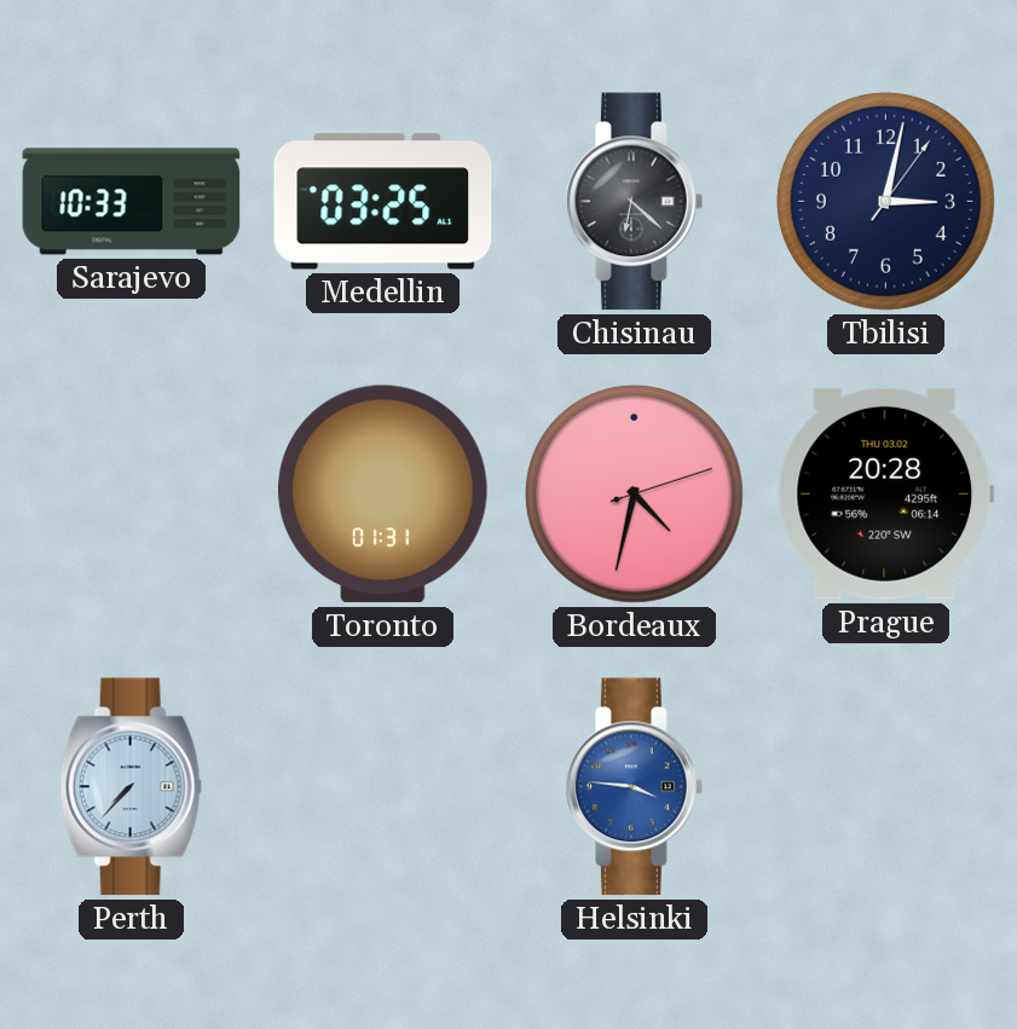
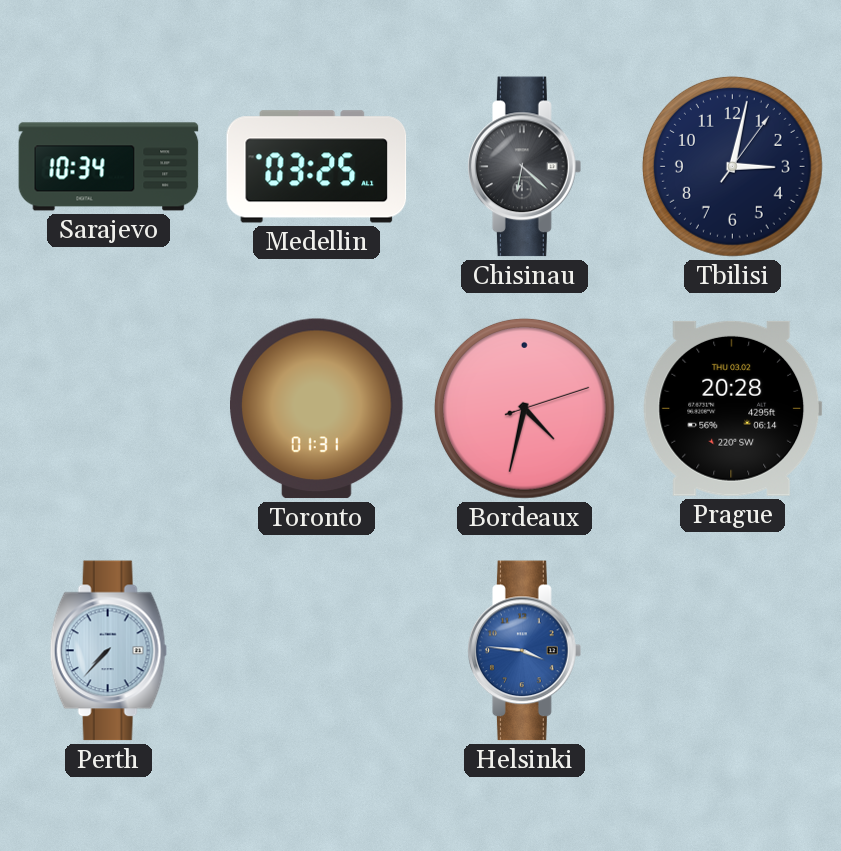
Sarajevo: 10:33 -> 10:34
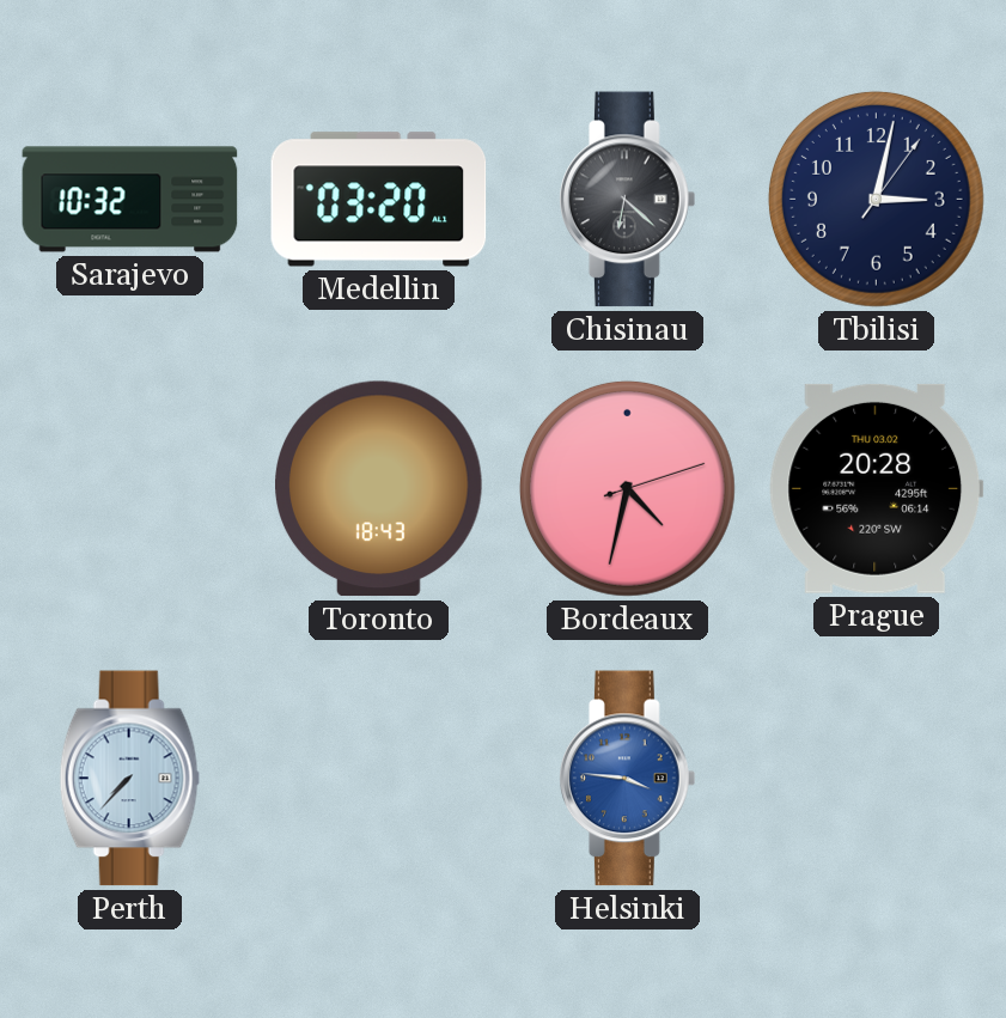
Sarajevo: 10:34 -> 10:32
Medellin: 03:25 -> 03:20
Toronto: 01:31 -> 18:43
